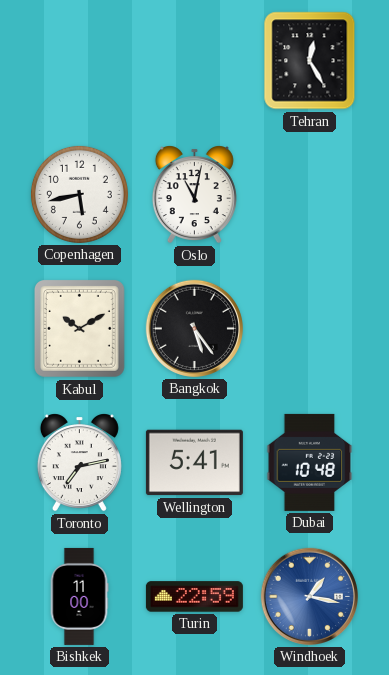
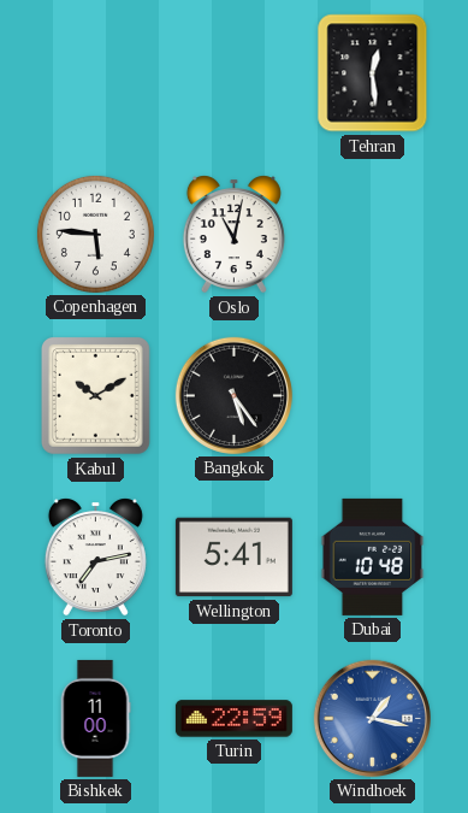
Tehran: 12:25 -> 12:29
Copenhagen: 5:43 -> 5:46
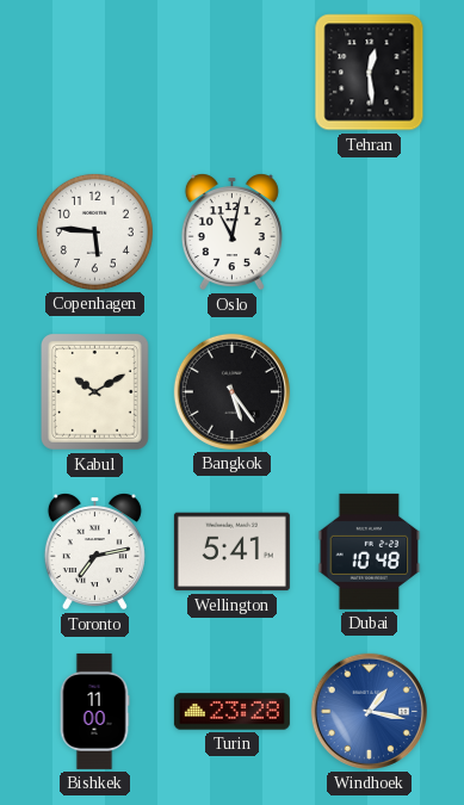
Turin: 22:59 -> 23:28
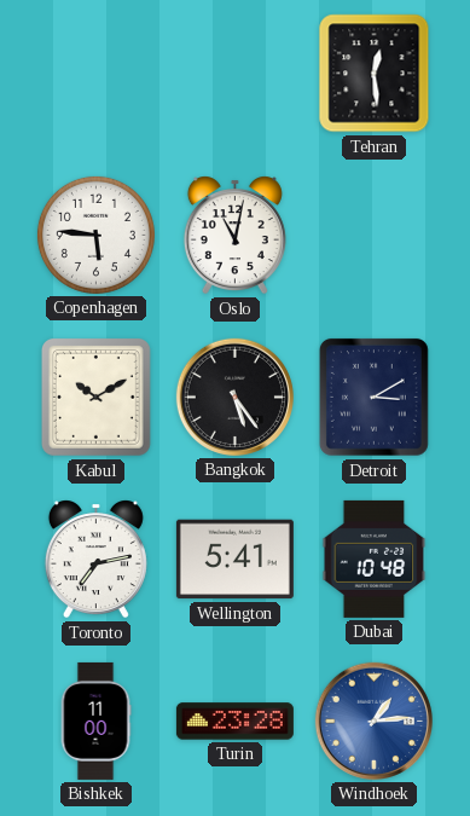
Detroit: none -> 3:10
Windhoek: 1:17 -> 1:14
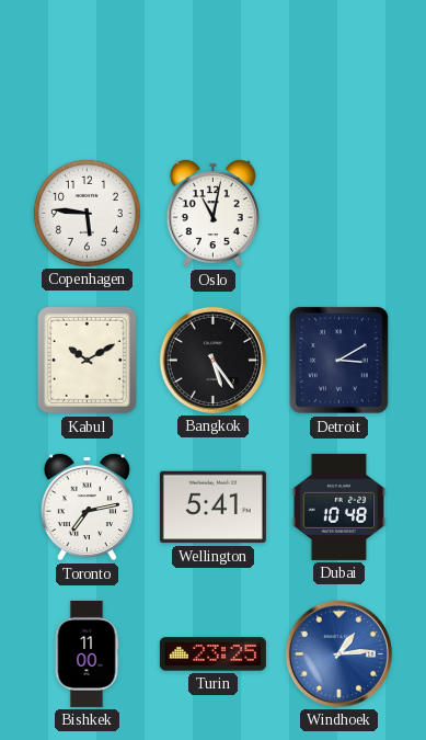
Tehran: 12:29 -> none
Turin: 23:28 -> 23:25
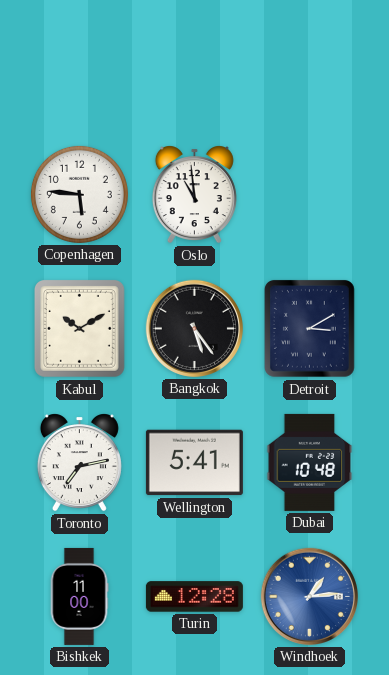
Oslo: 11:02 -> 10:59
Turin: 23:25 -> 12:28
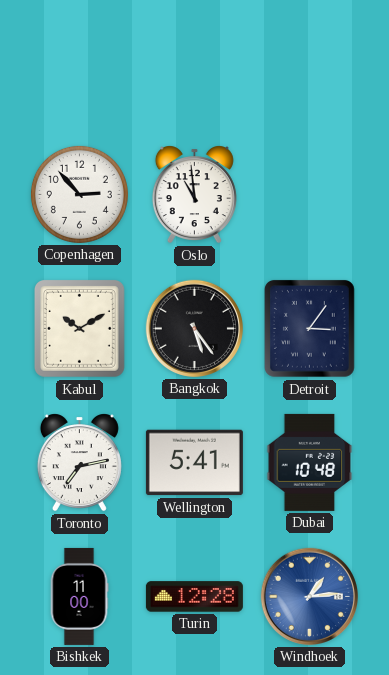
Copenhagen: 5:46 -> 2:53
Detroit: 3:10 -> 3:06
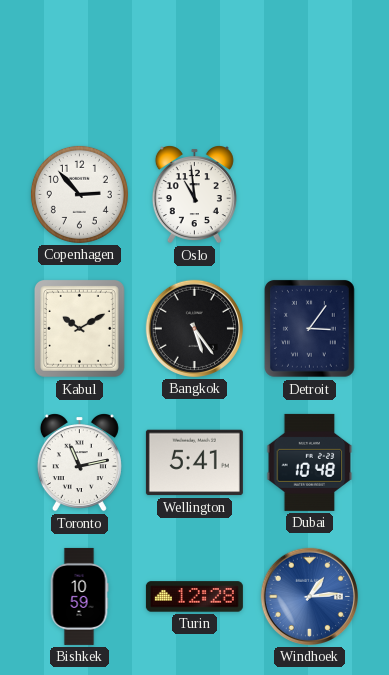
Toronto: 7:13 -> 11:13
Bishkek: 11:00 -> 10:59
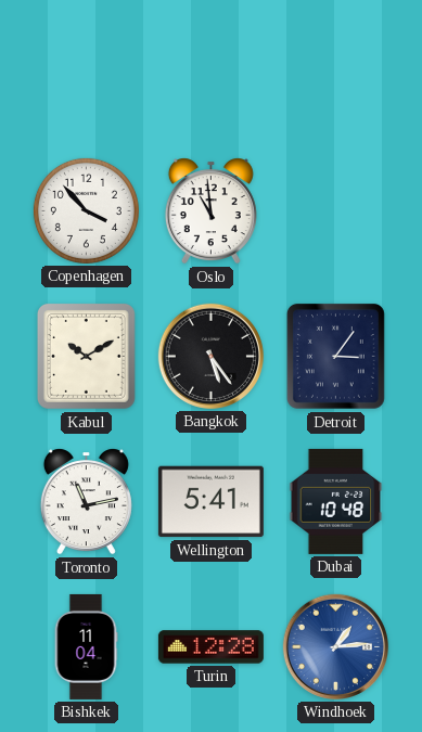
Copenhagen: 2:53 -> 3:53
Bishkek: 10:59 -> 11:04
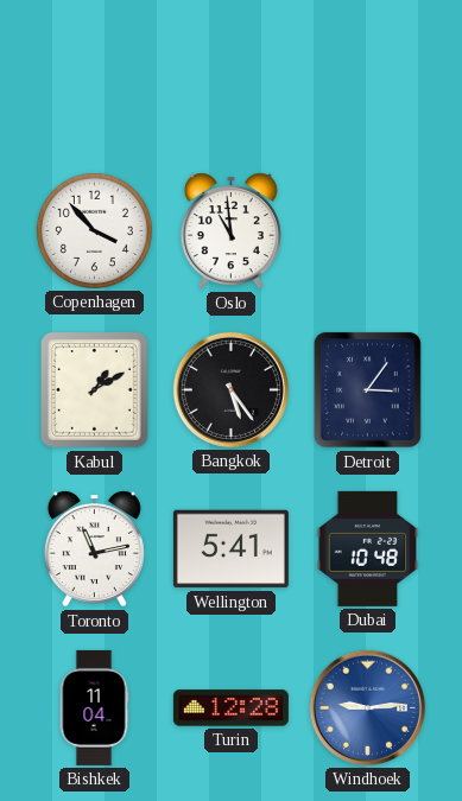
Kabul: 10:10 -> 1:10
Windhoek: 1:14 -> 9:14
